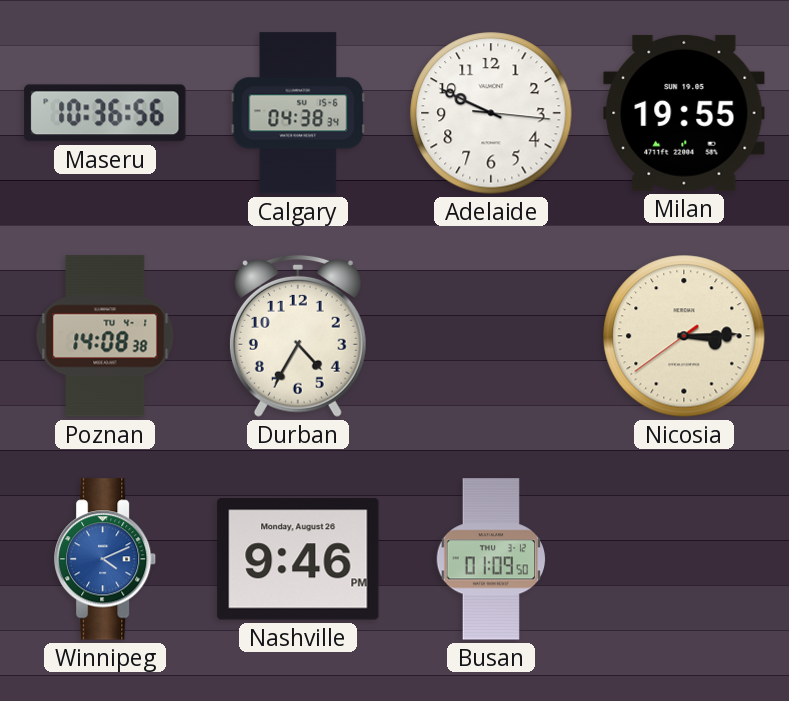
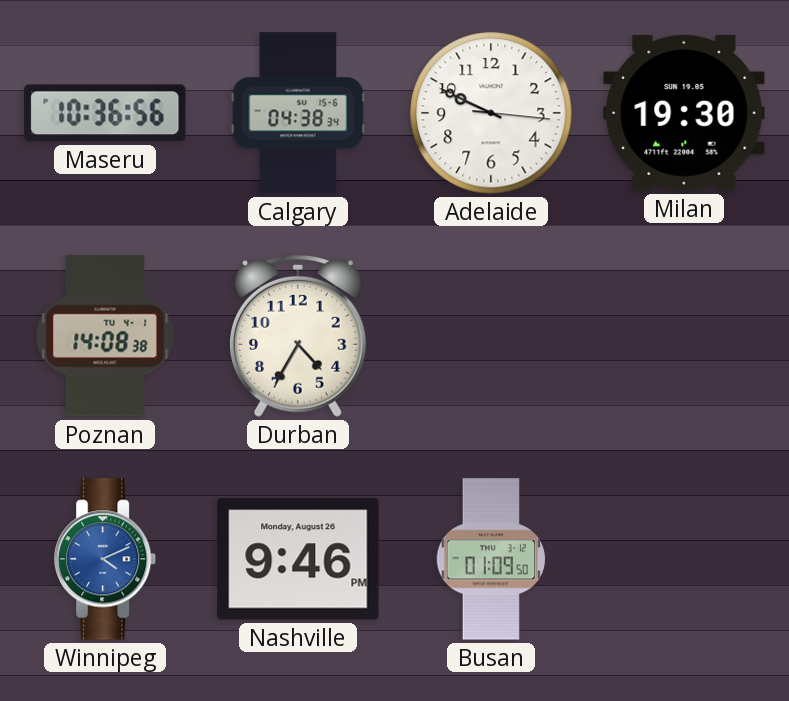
Milan: 19:55 -> 19:30
Nicosia: 3:14 -> none
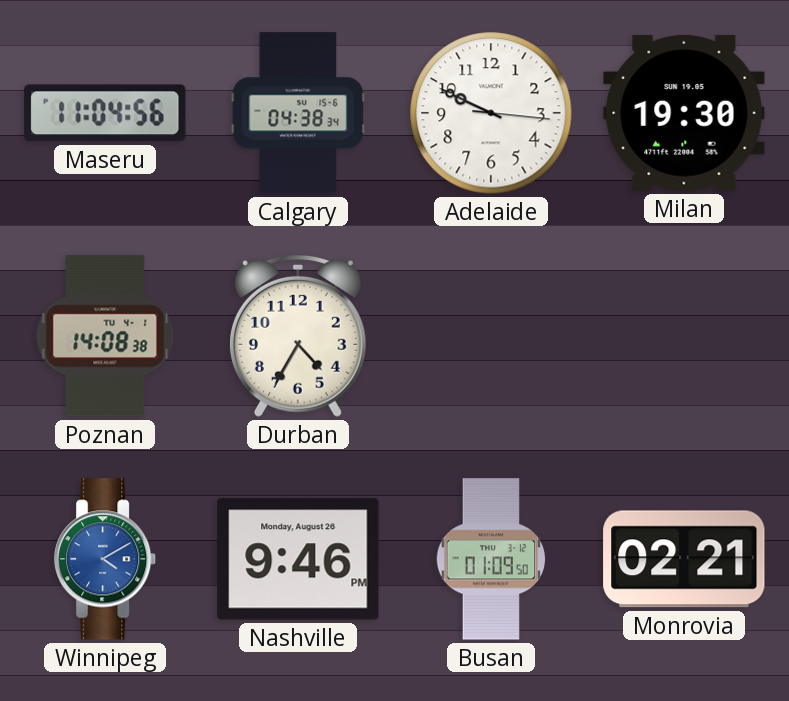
Maseru: 10:36 -> 11:04
Winnipeg: 4:11 -> 4:10
Monrovia: none -> 02:21
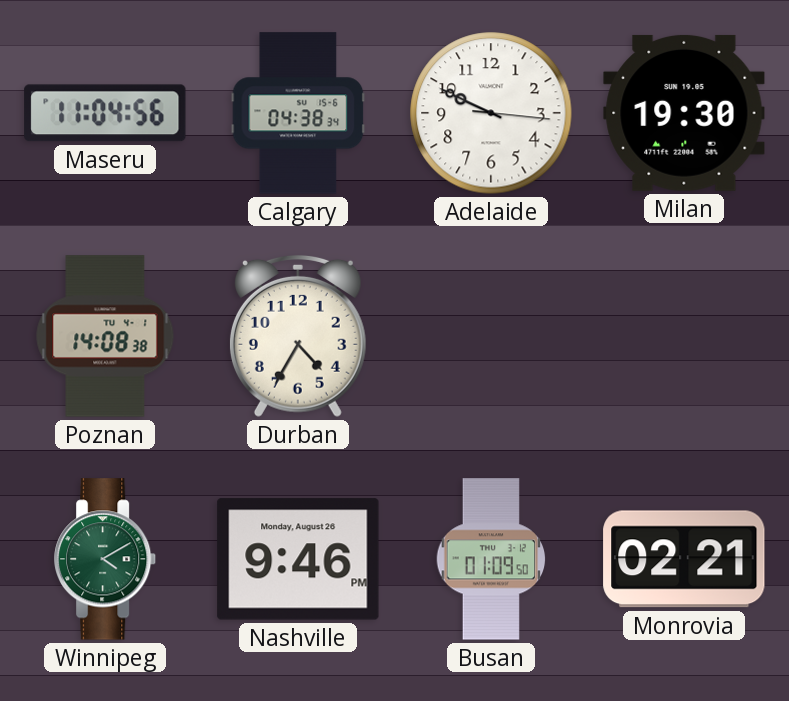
Winnipeg dial: blue -> green
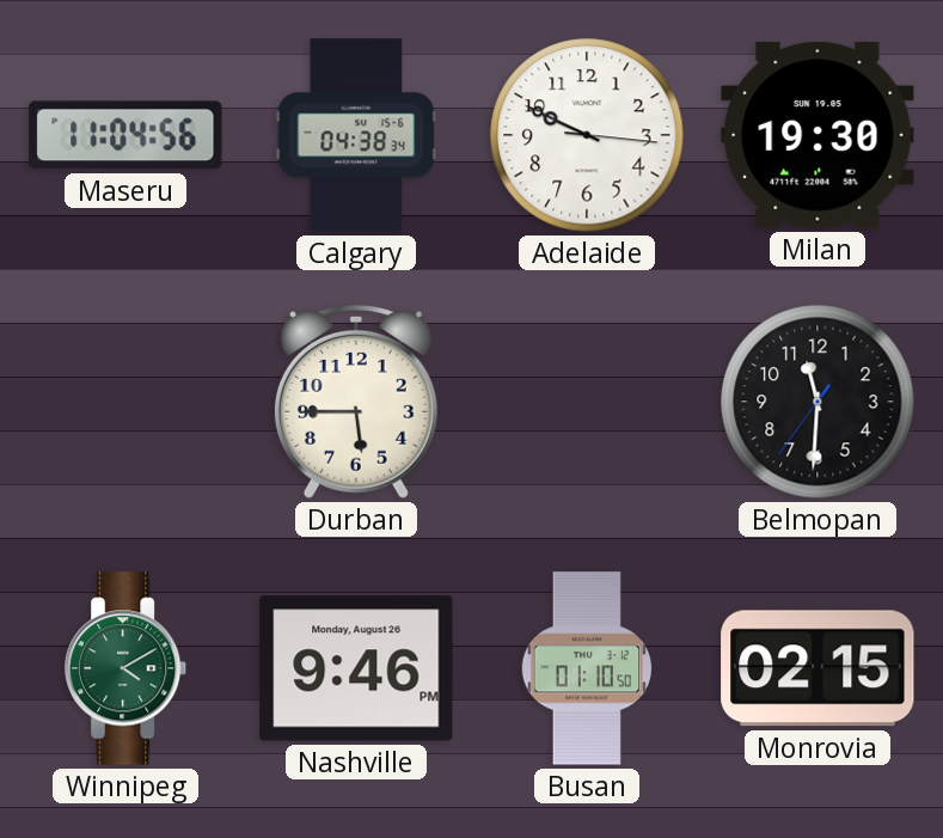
Poznan: 14:08 -> none
Durban: 4:35 -> 5:45
Belmopan: none -> 11:30
Busan: 01:09 -> 01:10
Monrovia: 02:21 -> 02:15
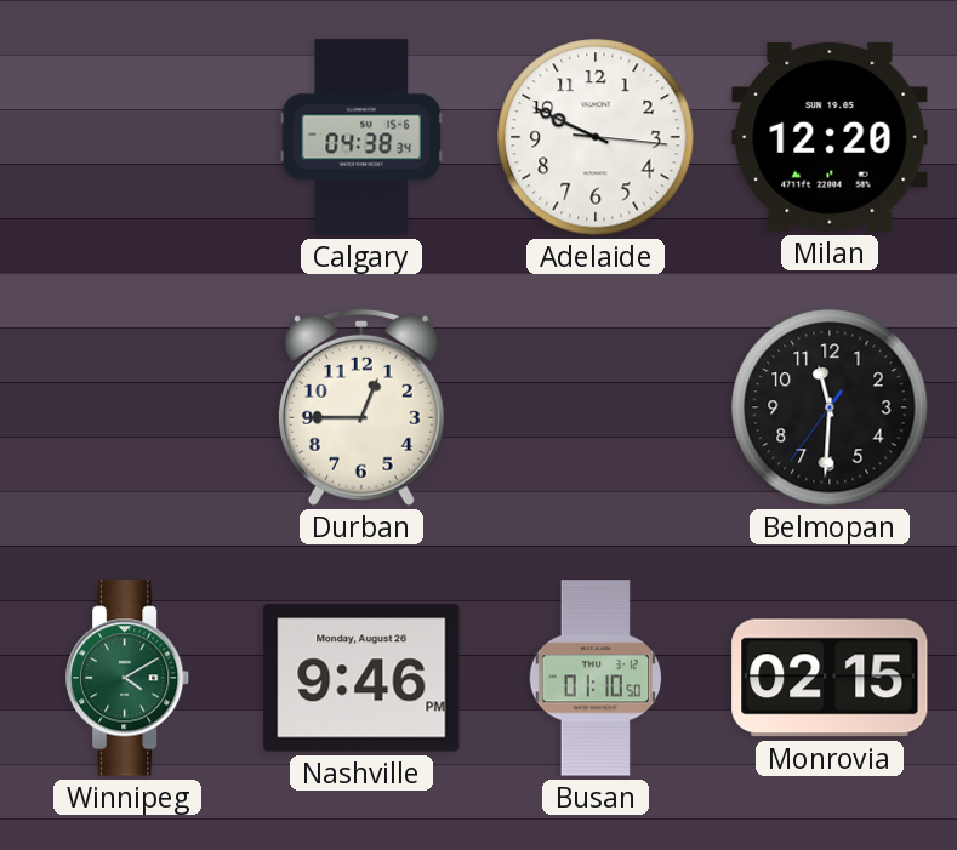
Maseru: 11:04 -> none
Milan: 19:30 -> 12:20
Durban: 5:45 -> 12:45
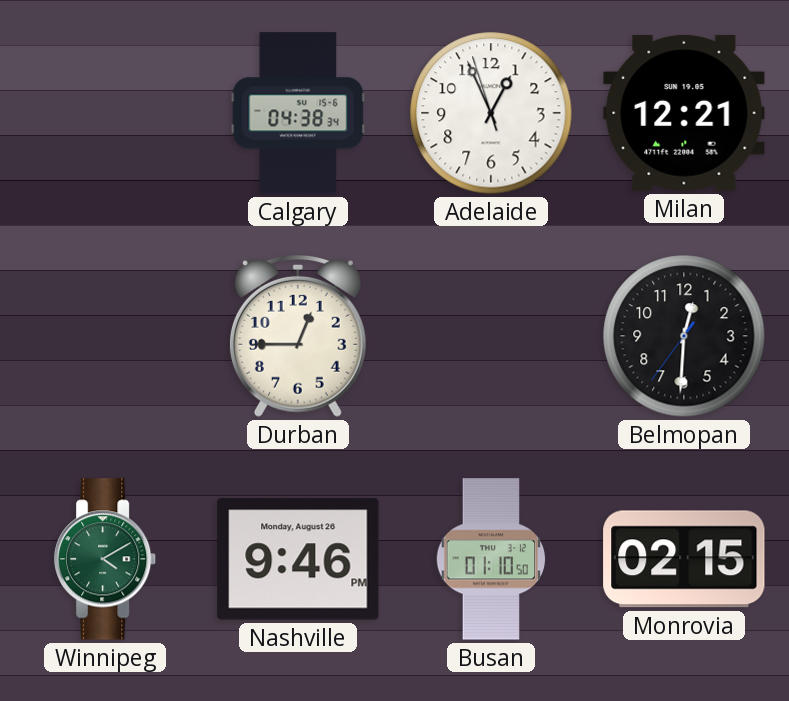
Adelaide: 9:49 -> 12:55
Milan: 12:20 -> 12:21
Belmopan: 11:30 -> 12:30
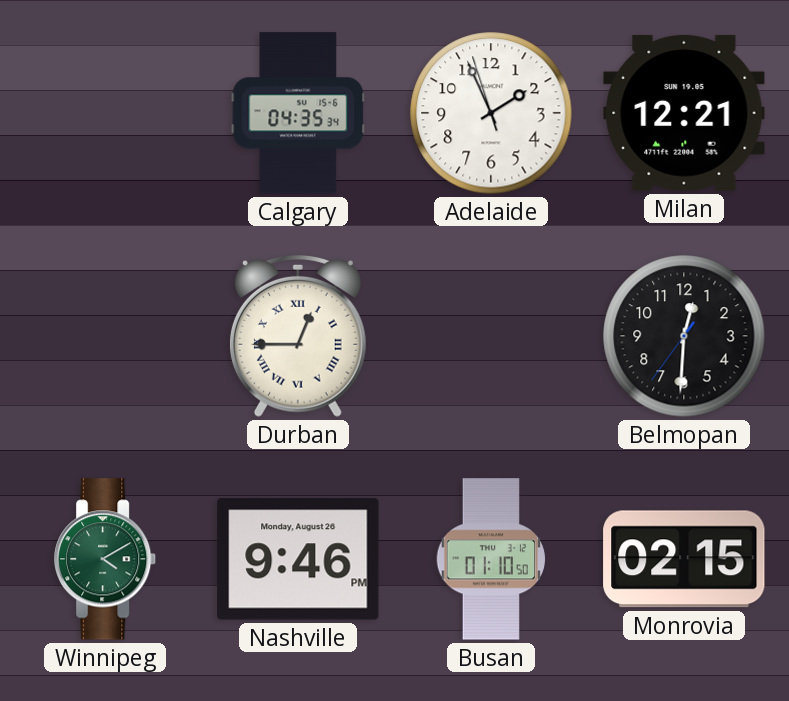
Calgary: 04:38 -> 04:35
Adelaide: 12:55 -> 1:55
Durban numerals: Arabic -> Roman
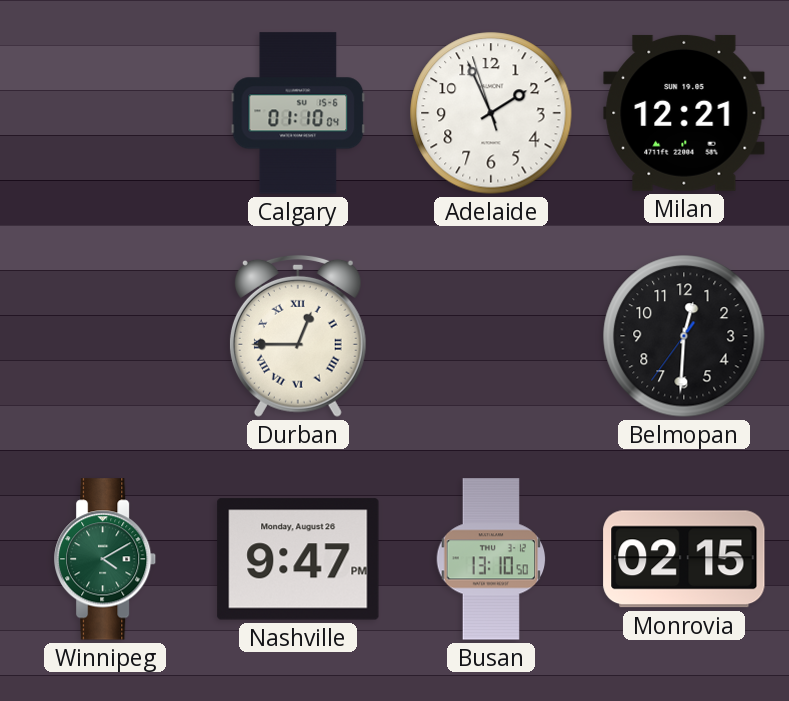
Calgary: 04:35 -> 01:10
Nashville: 9:46 -> 9:47
Busan: 01:10 -> 13:10
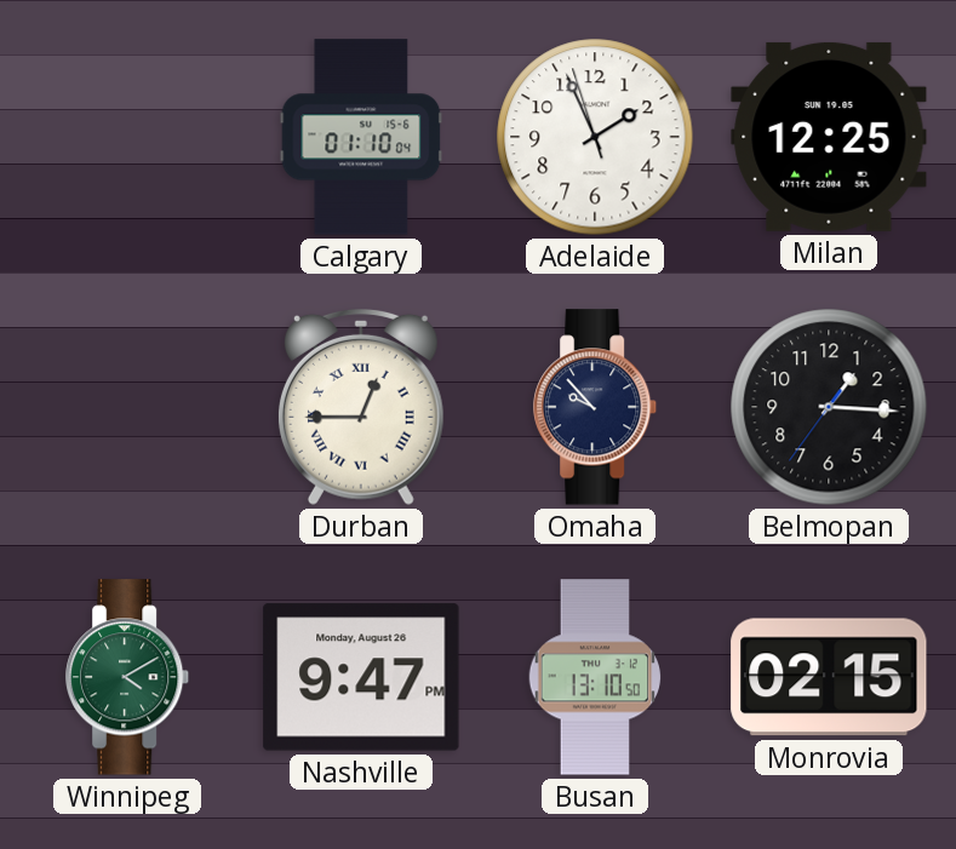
Milan: 12:21 -> 12:25
Omaha: none -> 9:53
Belmopan: 12:30 -> 1:15
